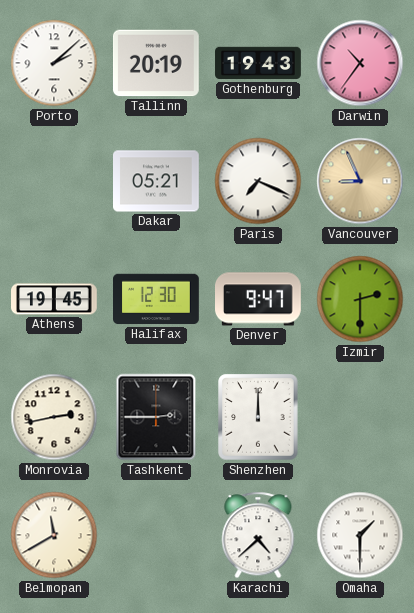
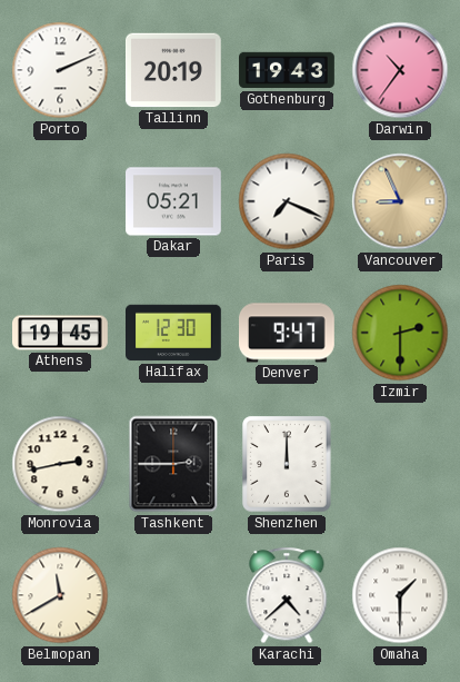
Porto: 2:08 -> 2:11
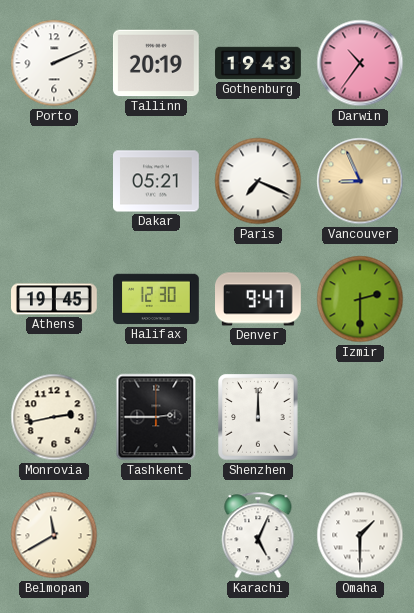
Karachi: 4:38 -> 5:04
